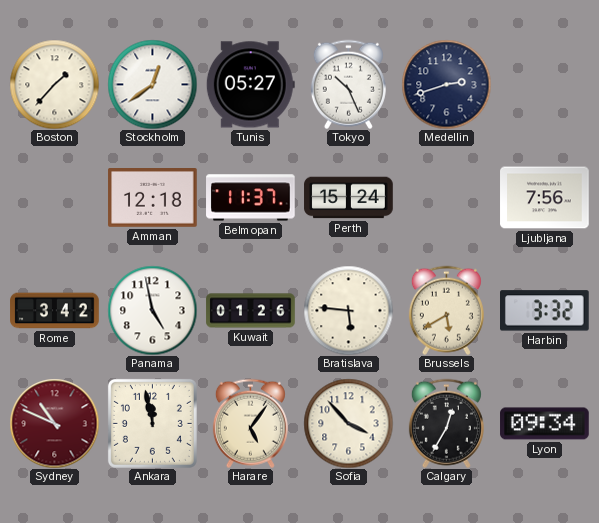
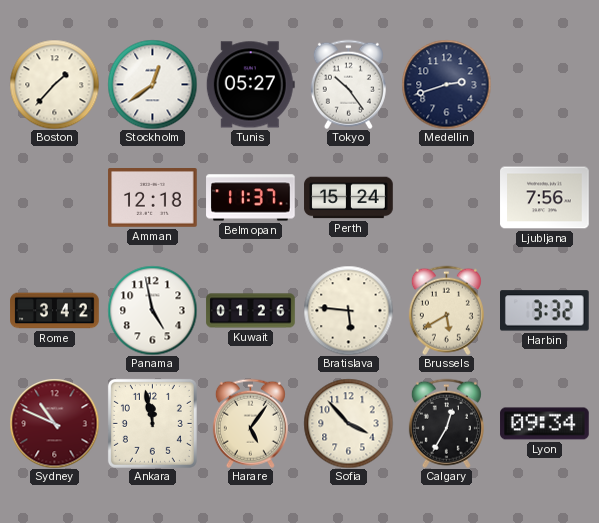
Tokyo: 10:26 -> 10:24
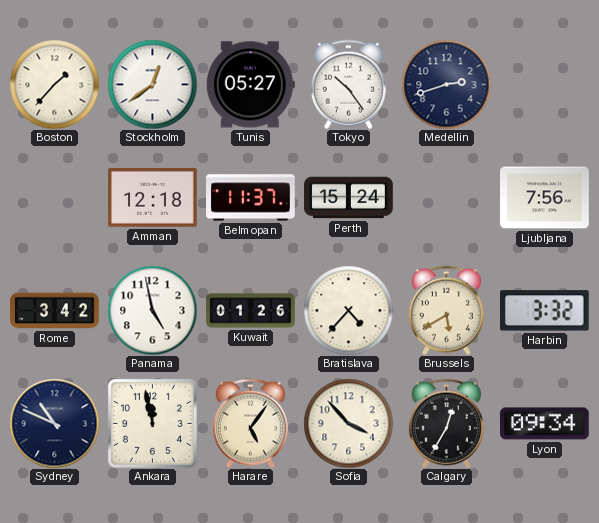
Bratislava: 5:46 -> 4:37
Sydney dial: burgundy -> navy
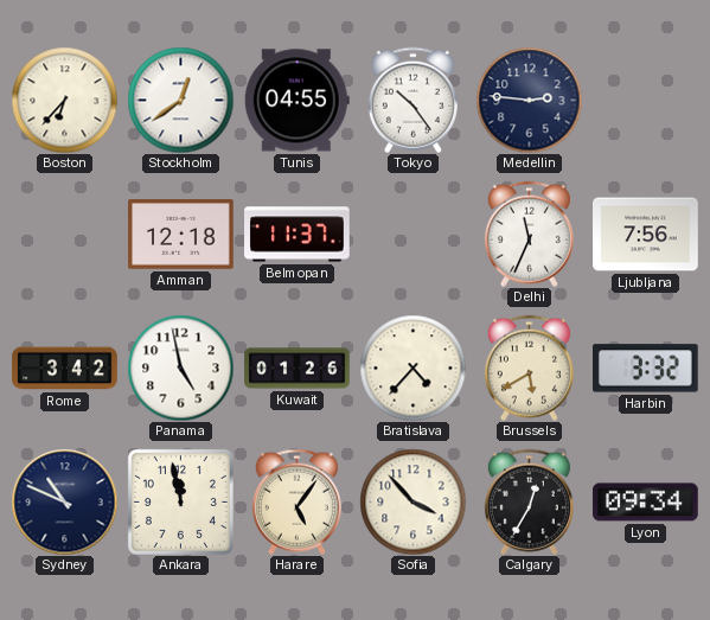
Boston: 1:37 -> 6:37
Tunis: 05:27 -> 04:55
Medellin: 2:42 -> 2:46
Perth: 15:24 -> none
Delhi: none -> 11:34
